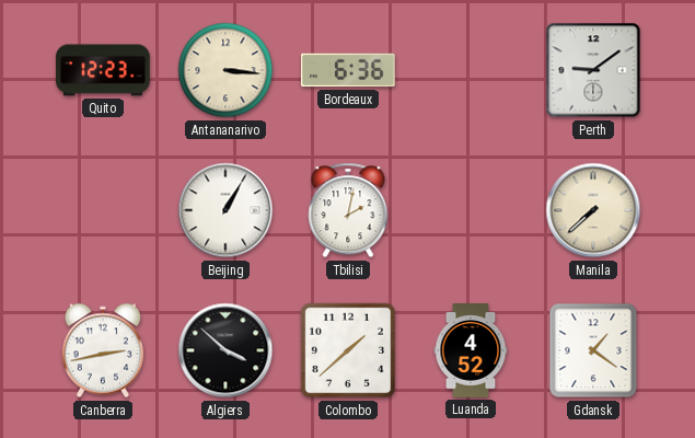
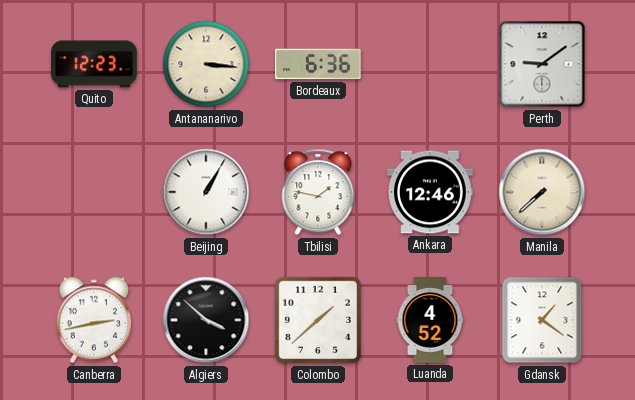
Tbilisi: 2:02 -> 1:47
Ankara: none -> 12:46
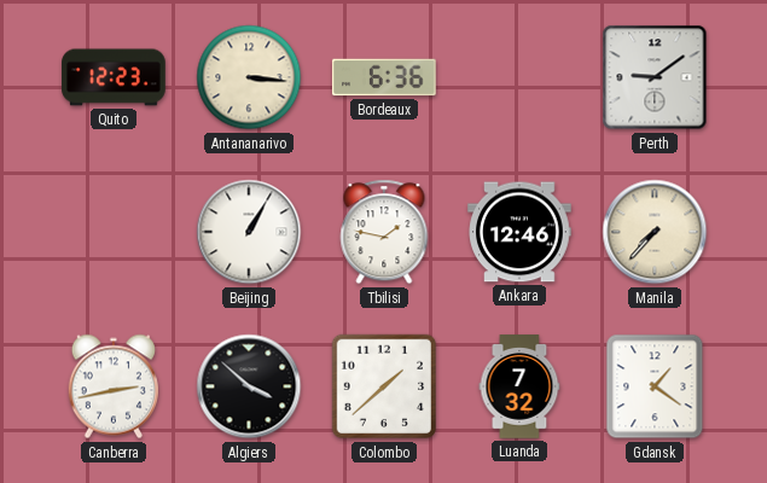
Manila: 7:38 -> 7:37
Luanda: 4:52 -> 7:32
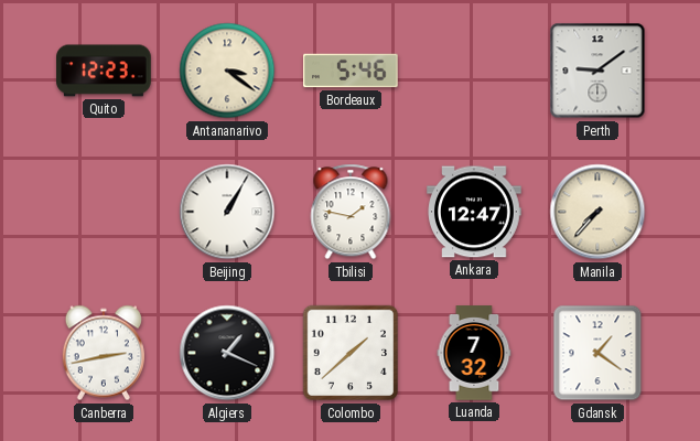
Antananarivo: 3:16 -> 3:21
Bordeaux: 6:36 -> 5:46
Ankara: 12:46 -> 12:47
Algiers: 3:52 -> 1:19
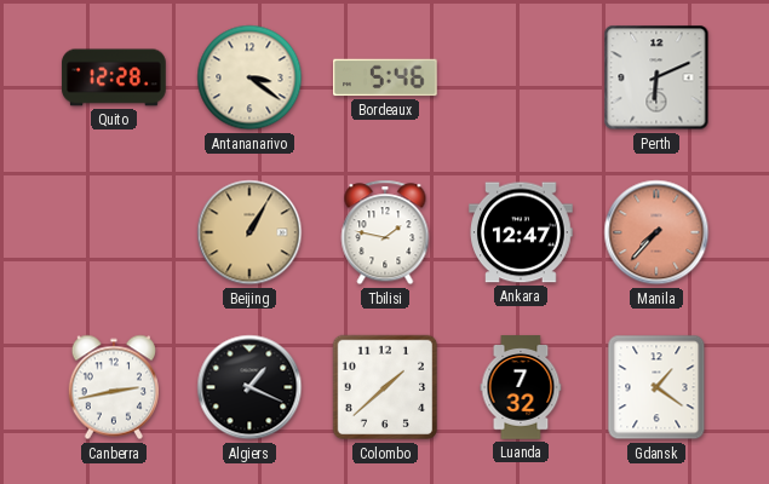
Quito: 12:23 -> 12:28
Perth: 9:09 -> 6:11
Beijing dial: white -> champagne
Manila dial: cream -> salmon
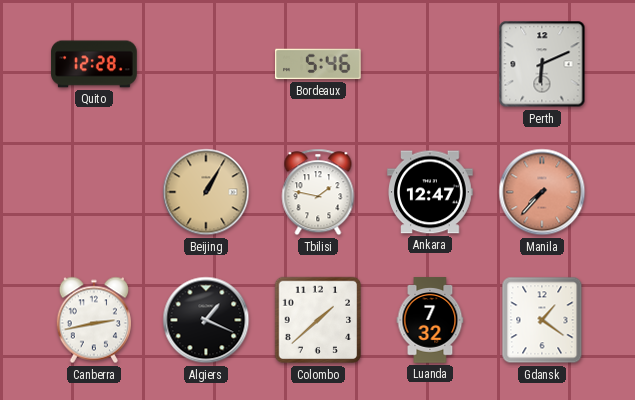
Antananarivo: 3:21 -> none
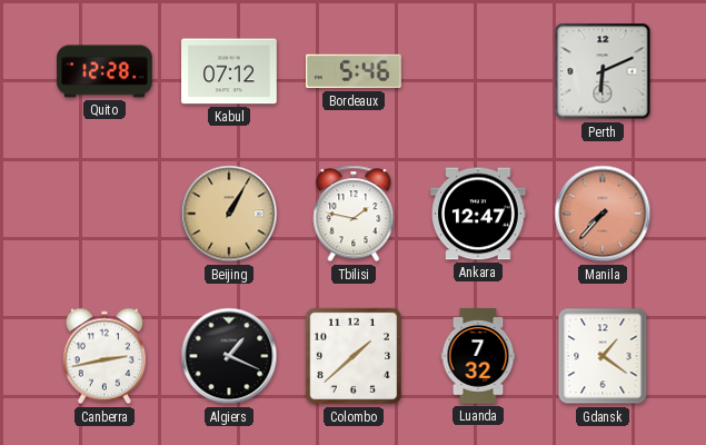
Kabul: none -> 07:12
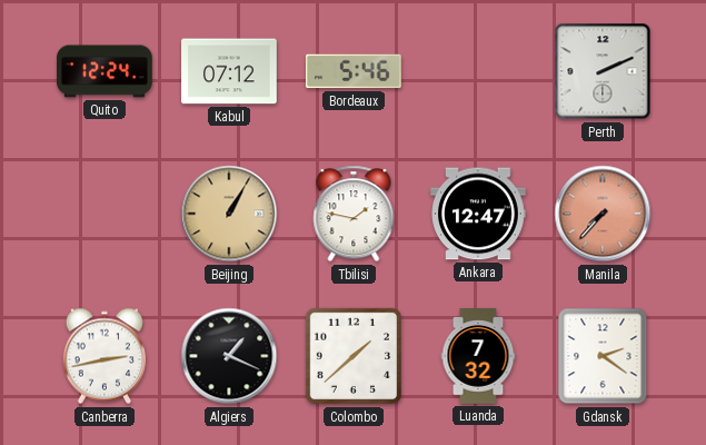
Quito: 12:28 -> 12:24
Perth: 6:11 -> 2:11
Gdansk: 1:21 -> 2:21
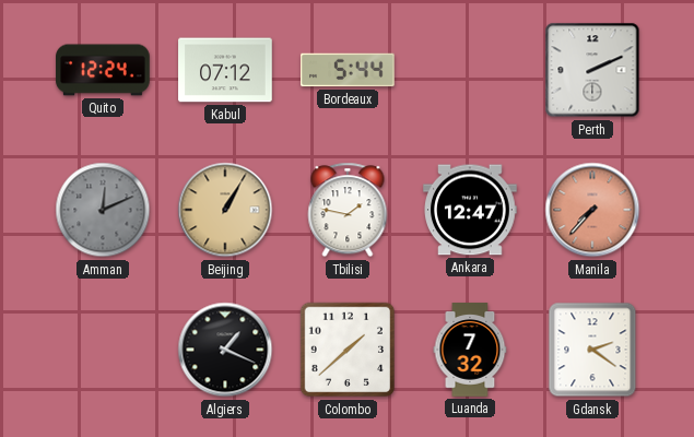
Bordeaux: 5:46 -> 5:44
Amman: none -> 12:11
Canberra: 2:43 -> none
